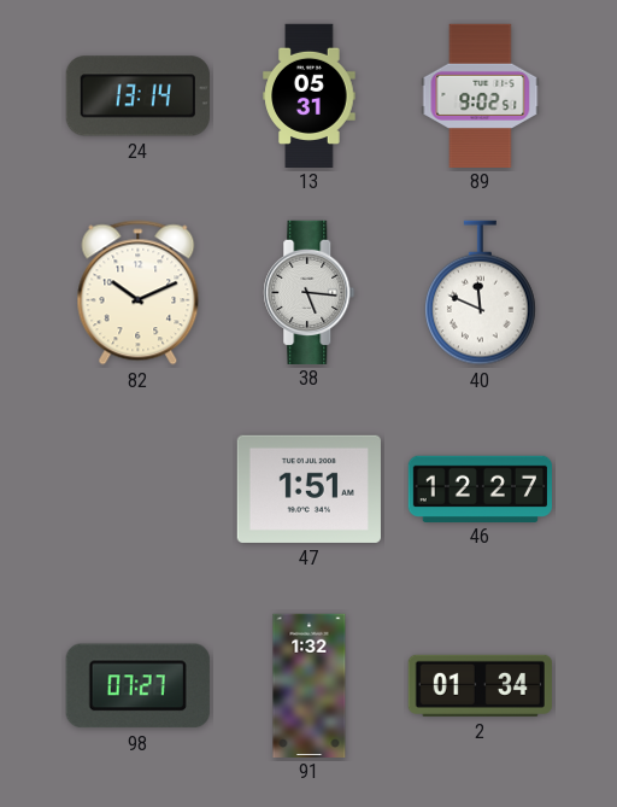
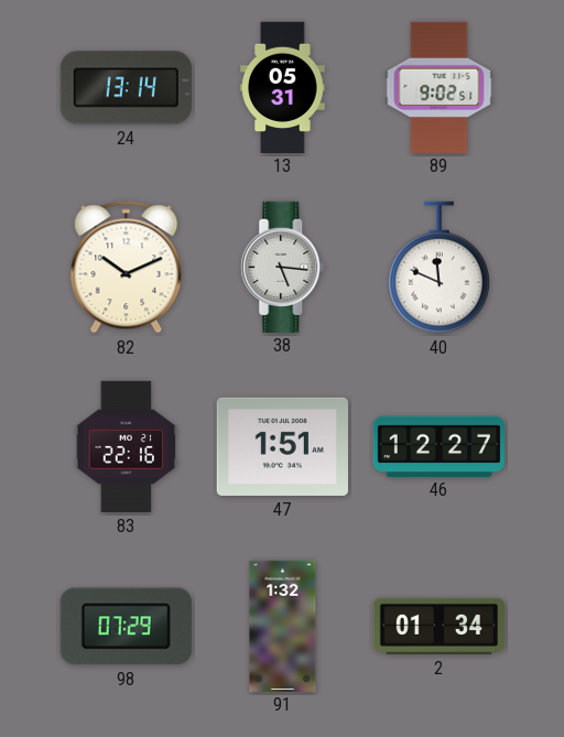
83: none -> 22:16
98: 07:27 -> 07:29
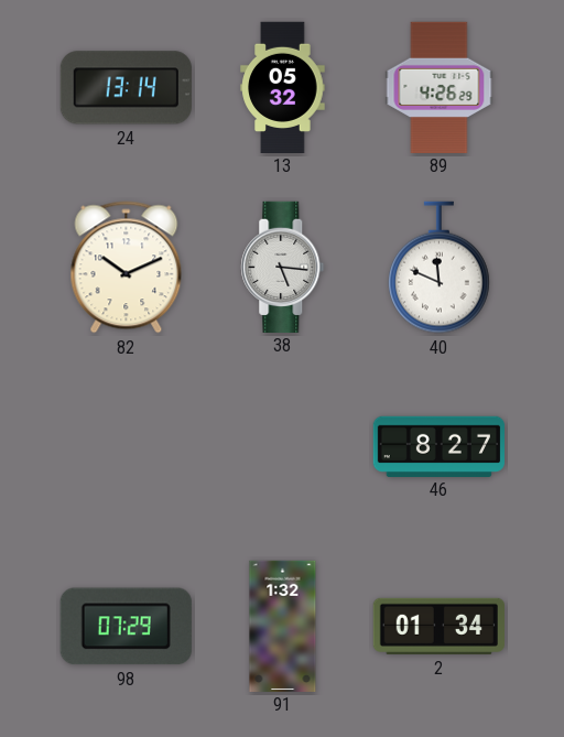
13: 05:31 -> 05:32
89: 9:02 -> 4:26
83: 22:16 -> none
47: 1:51 -> none
46: 12:27 -> 8:27
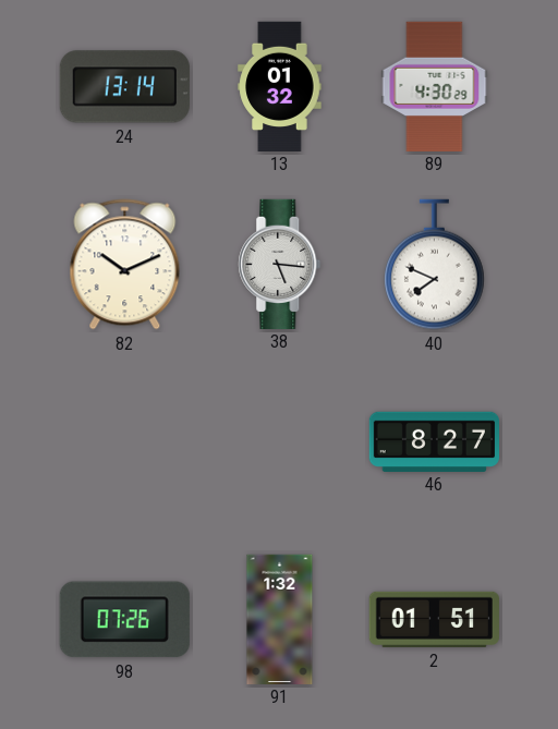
13: 05:32 -> 01:32
89: 4:26 -> 4:30
40: 11:49 -> 7:49
98: 07:29 -> 07:26
2: 01:34 -> 01:51
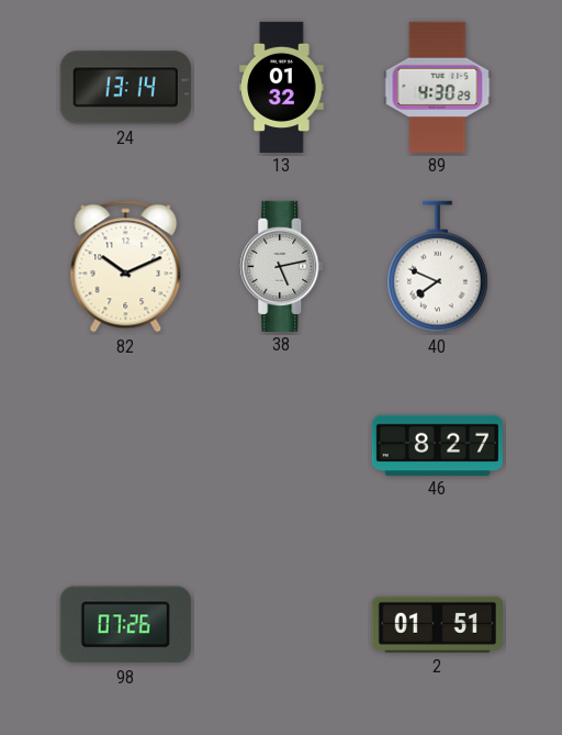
38: 5:16 -> 5:13
91: 1:32 -> none
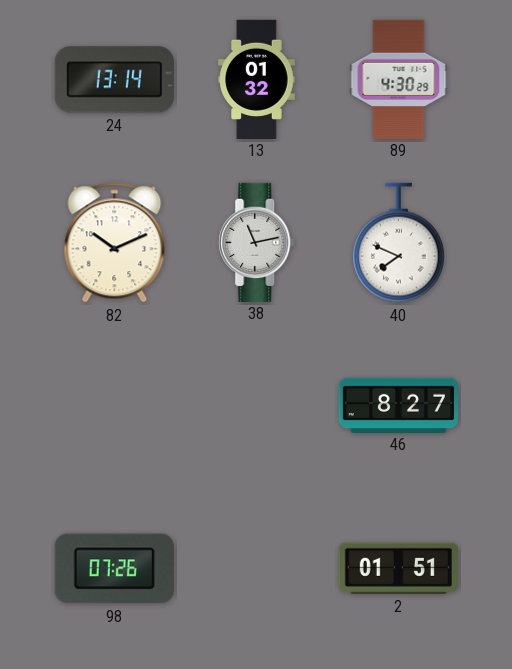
38: 5:13 -> 11:13
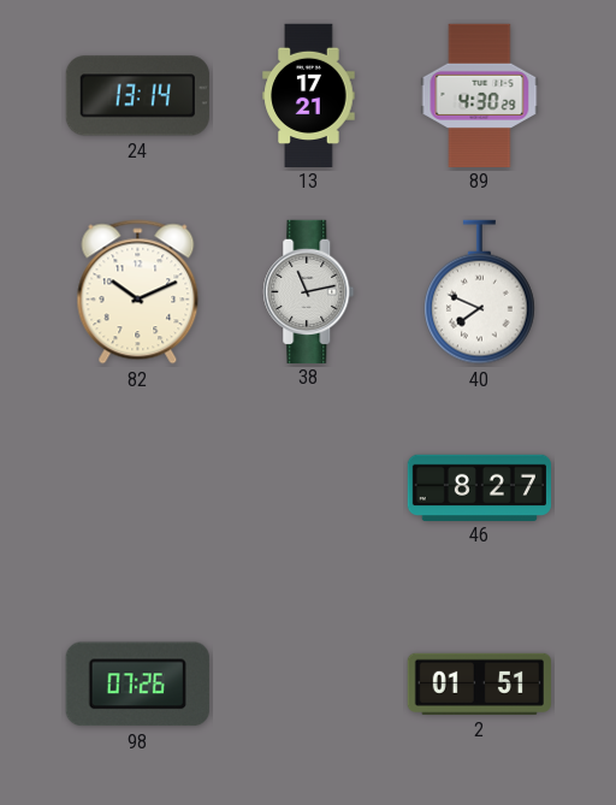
13: 01:32 -> 17:21
